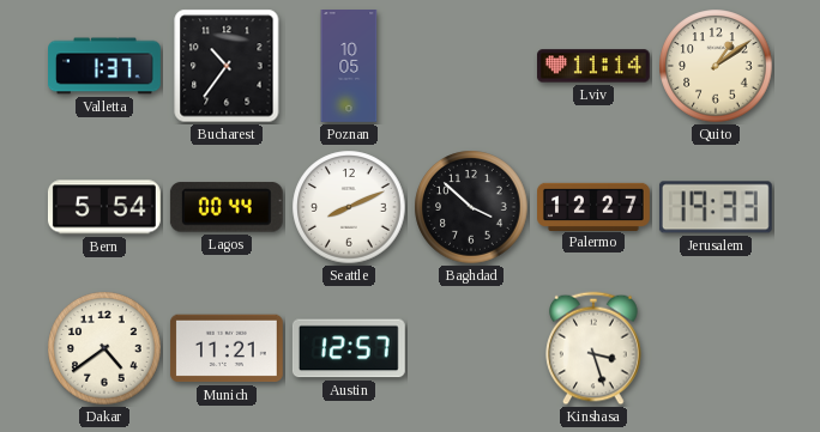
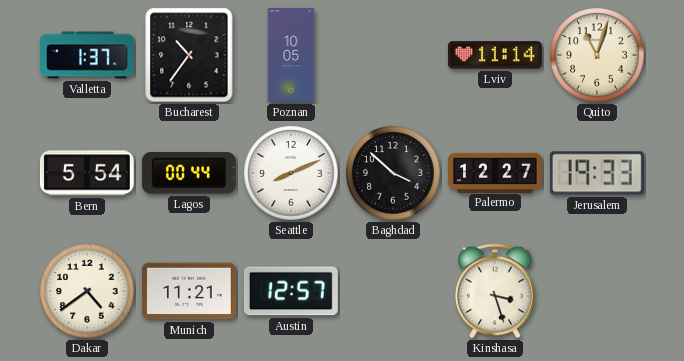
Quito: 1:09 -> 11:03
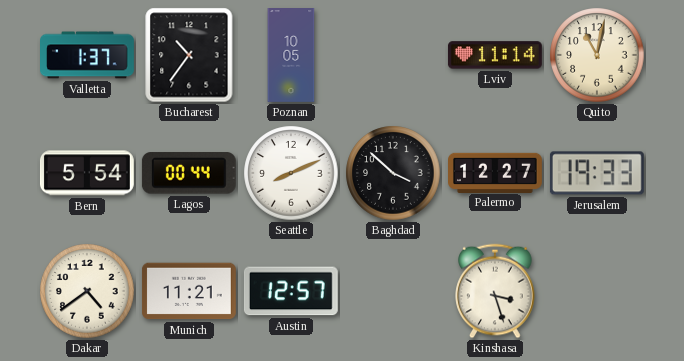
Quito: 11:03 -> 11:02
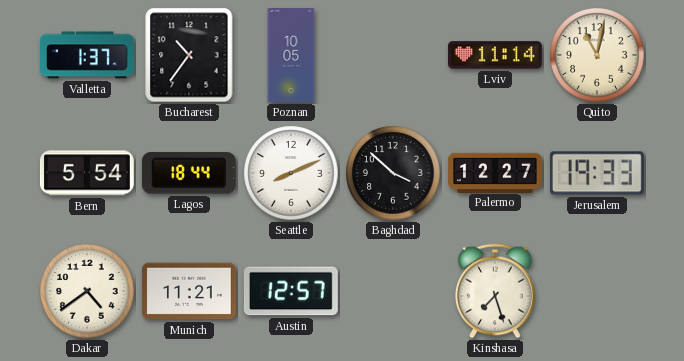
Lagos: 00:44 -> 18:44
Kinshasa: 3:27 -> 7:27
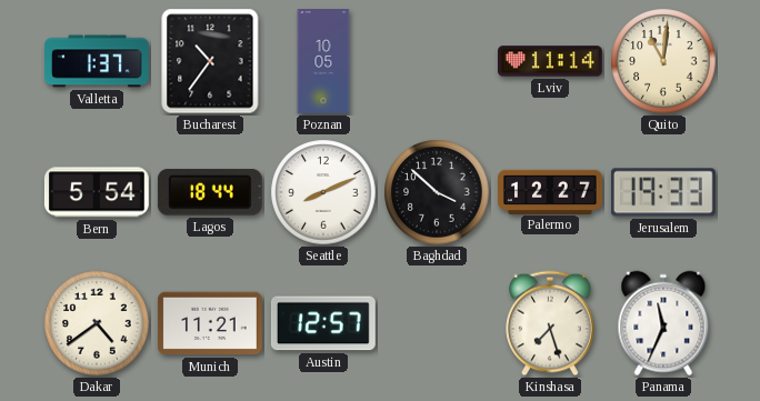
Quito: 11:02 -> 11:01
Panama: none -> 11:34
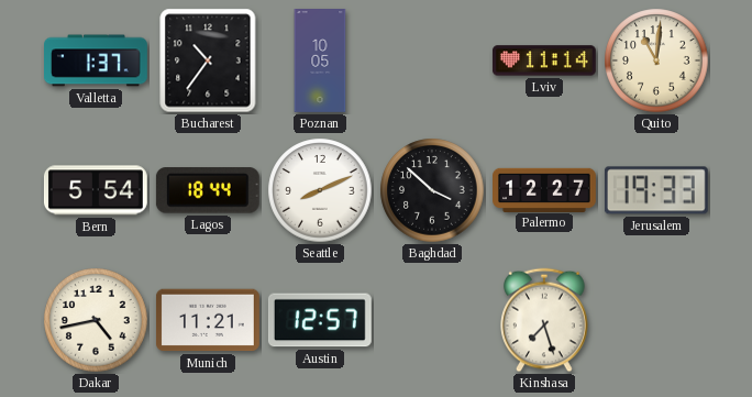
Dakar: 4:39 -> 4:43
Panama: 11:34 -> none
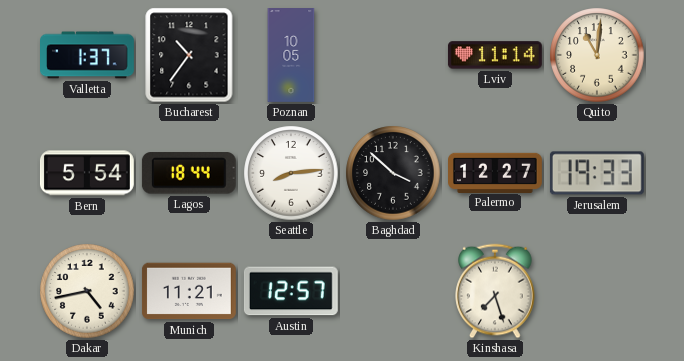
Seattle: 8:11 -> 8:14
